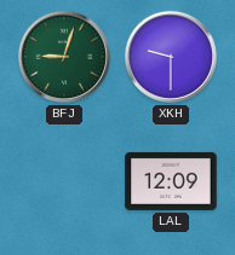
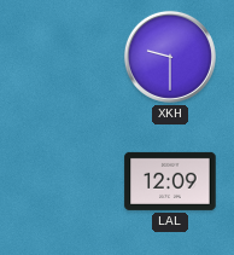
BFJ: 9:03 -> none
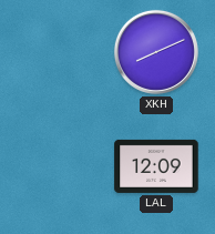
XKH: 9:30 -> 8:11
